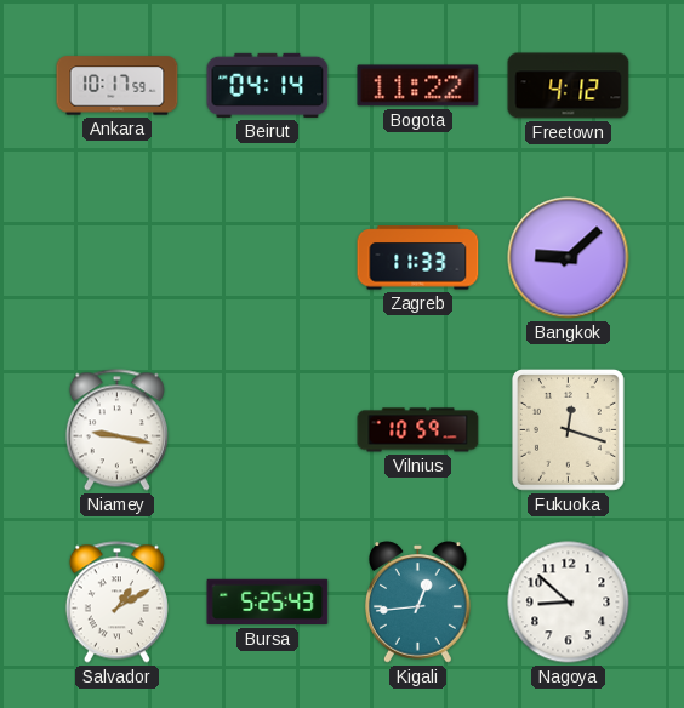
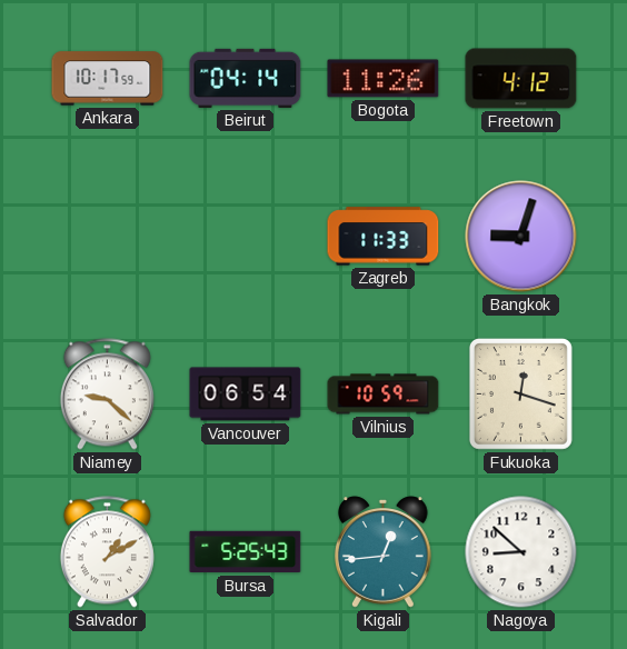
Bogota: 11:22 -> 11:26
Bangkok: 9:08 -> 9:03
Niamey: 9:17 -> 9:22
Vancouver: none -> 06:54
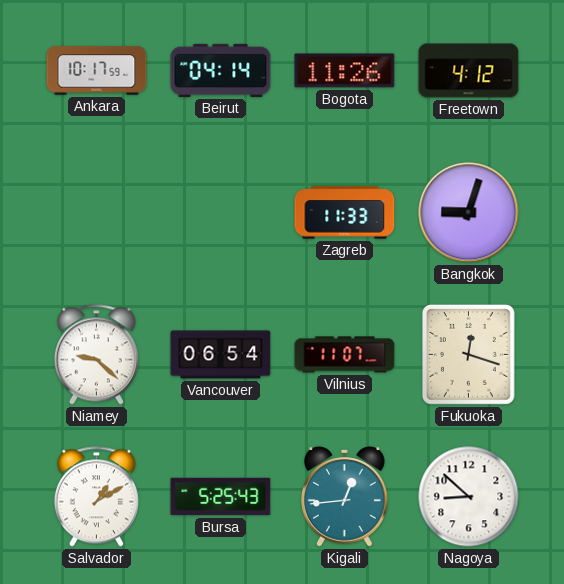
Vilnius: 10:59 -> 11:07
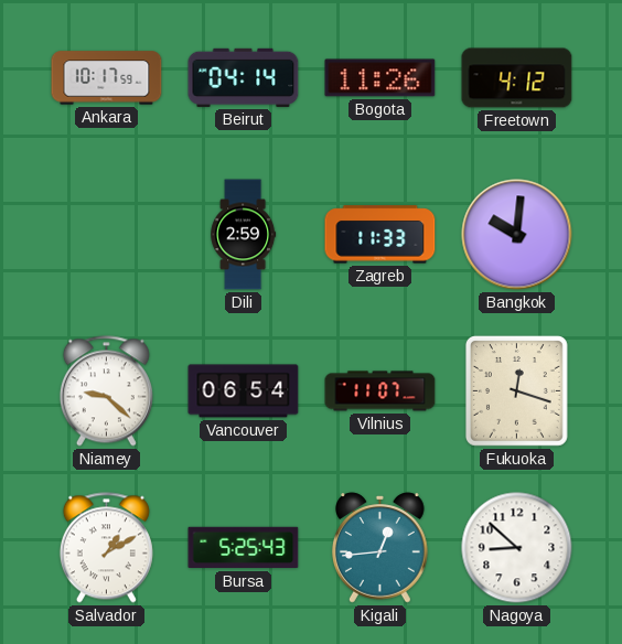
Dili: none -> 2:59
Bangkok: 9:03 -> 10:01
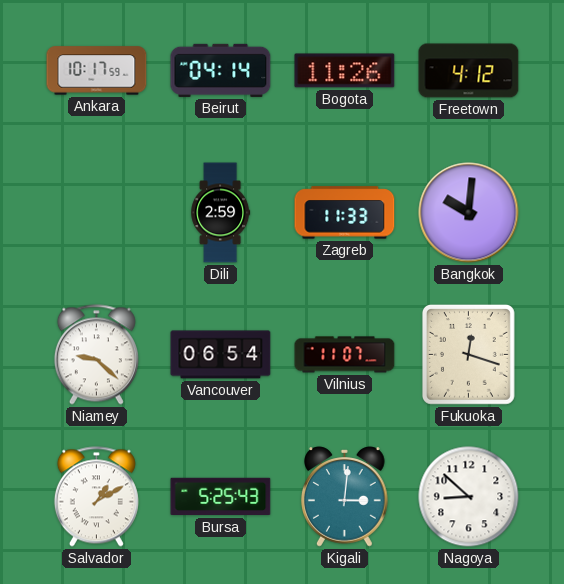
Kigali: 12:44 -> 3:01
